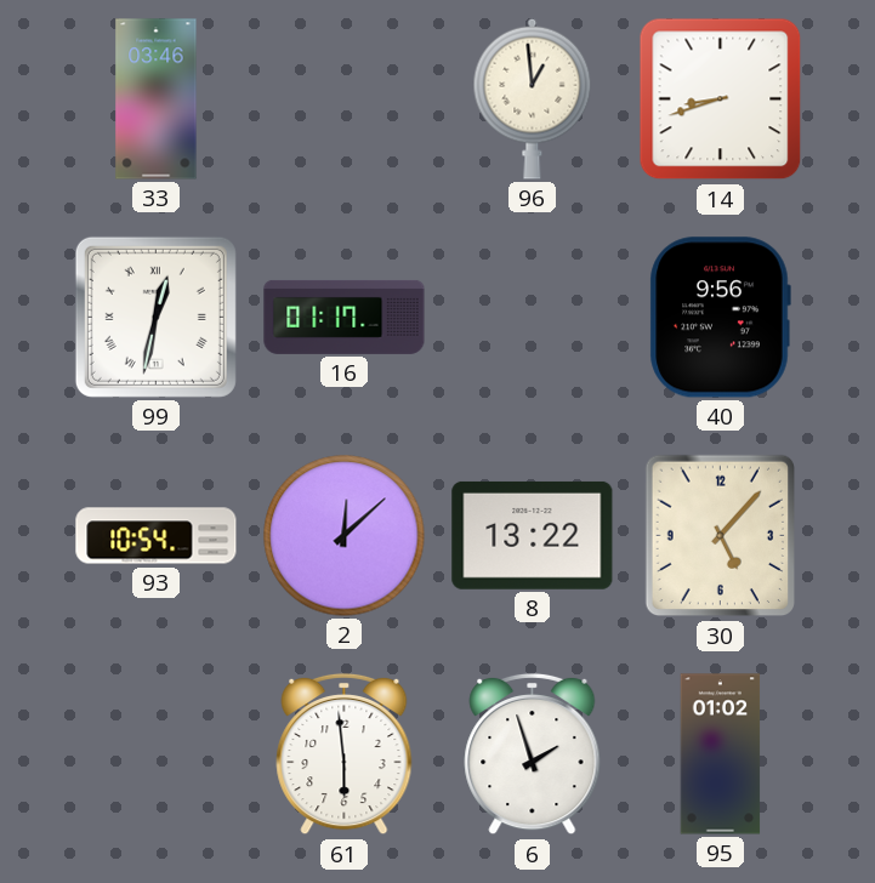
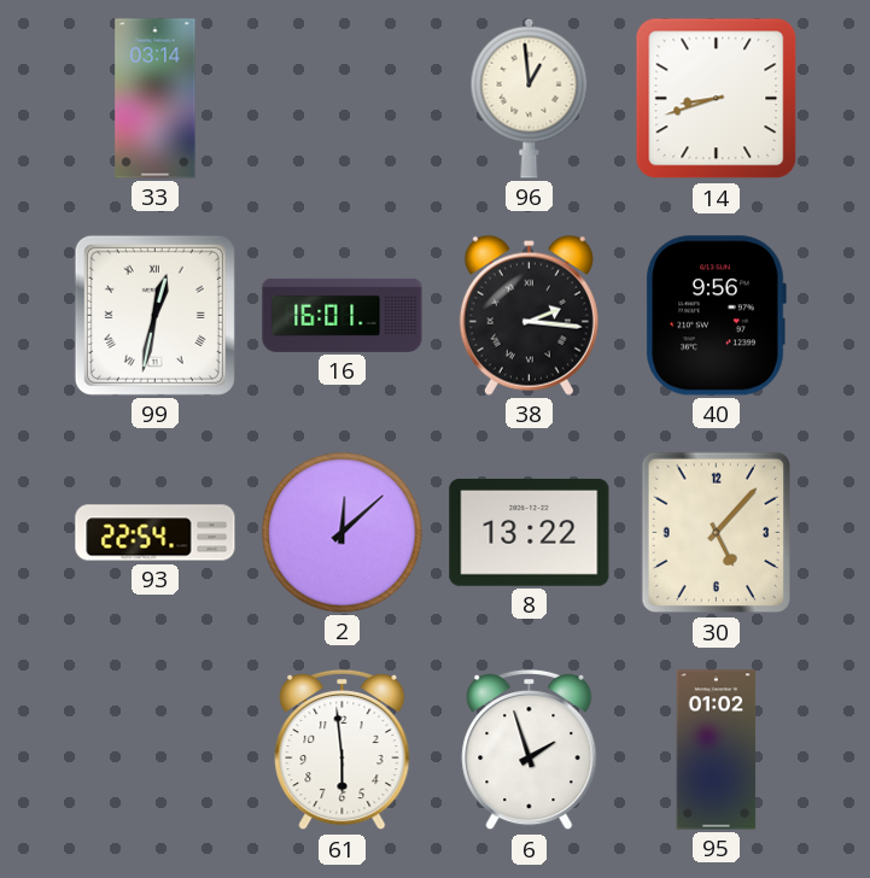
33: 03:46 -> 03:14
16: 01:17 -> 16:01
38: none -> 2:16
93: 10:54 -> 22:54
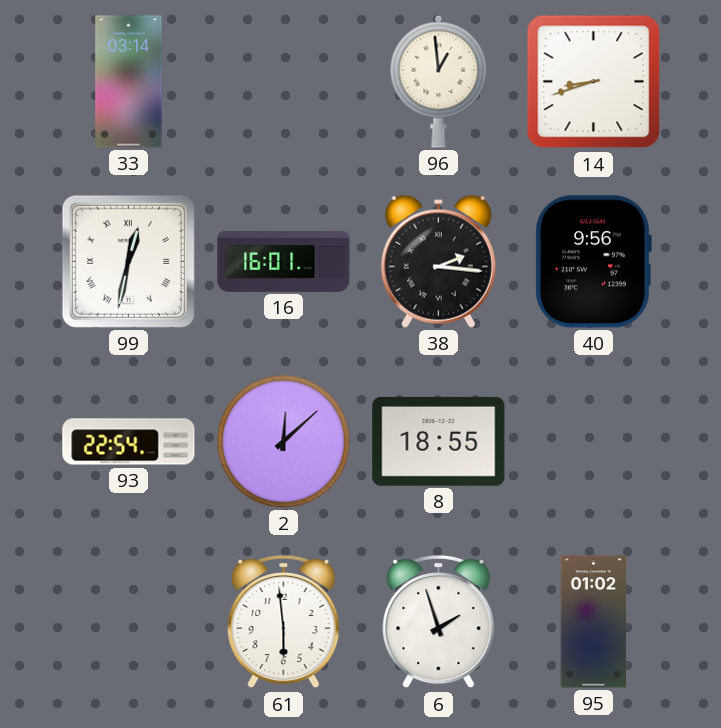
8: 13:22 -> 18:55
30: 5:07 -> none
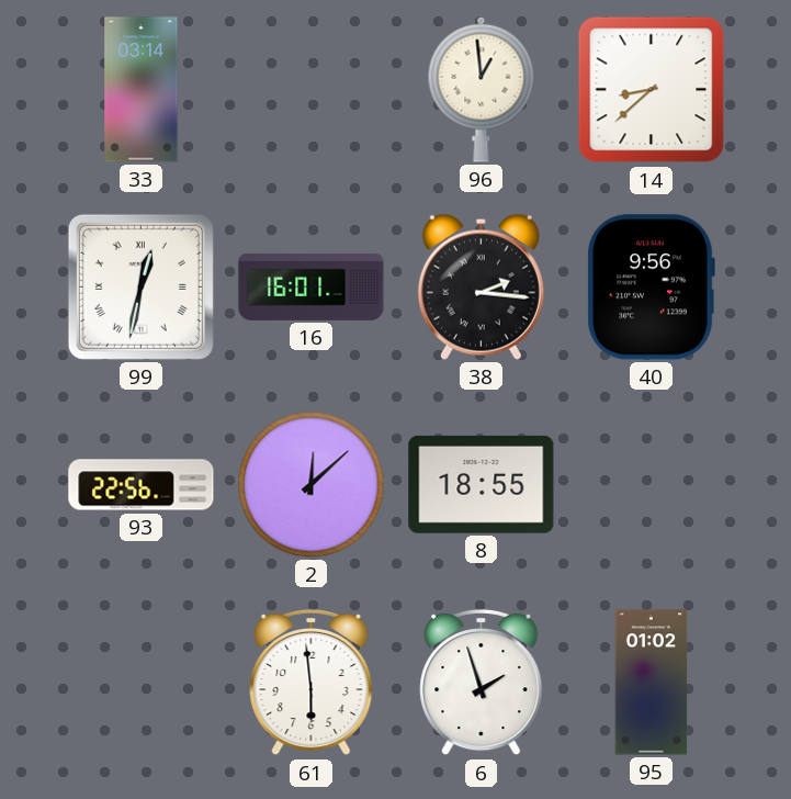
14: 8:42 -> 8:38
93: 22:54 -> 22:56
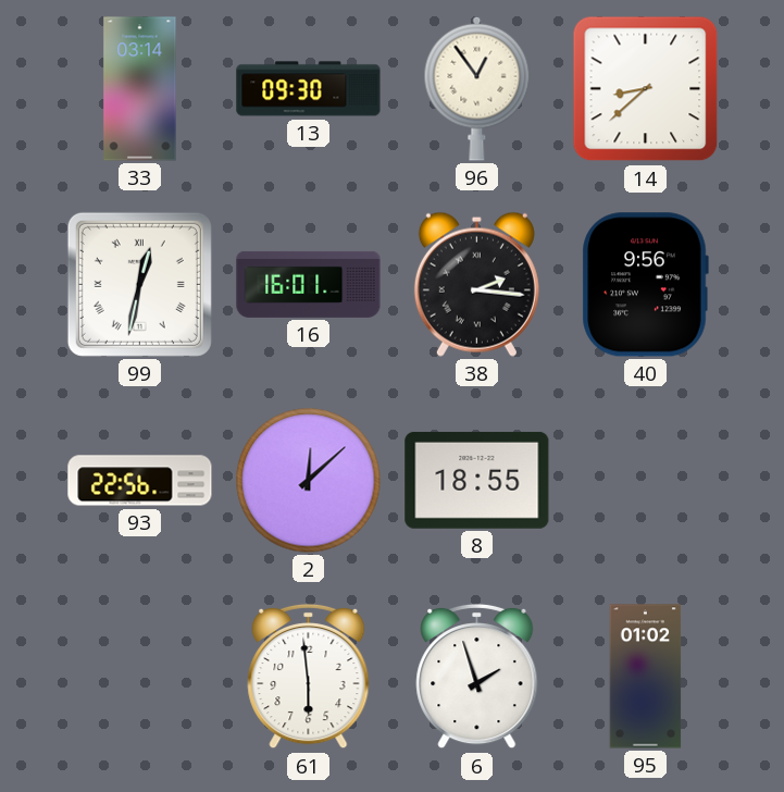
13: none -> 09:30
96: 12:59 -> 12:54
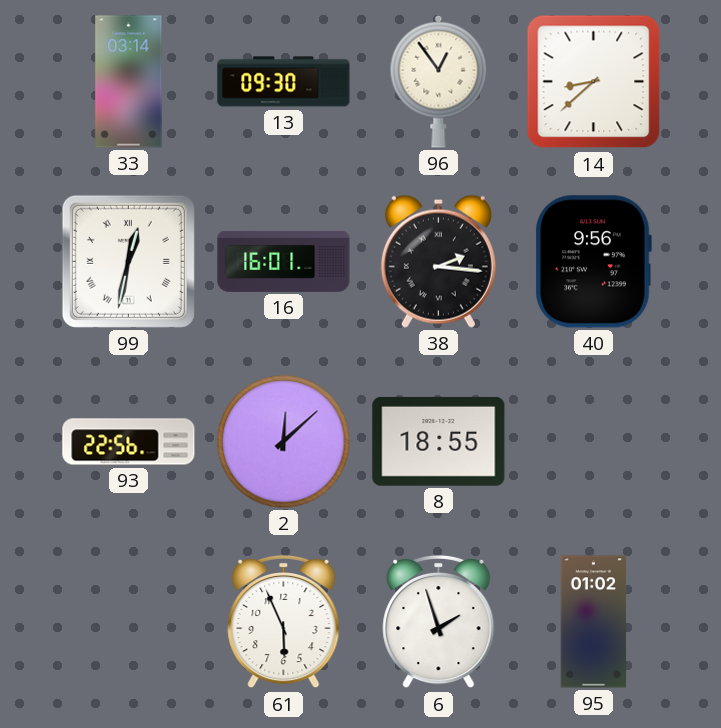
61: 5:59 -> 5:56
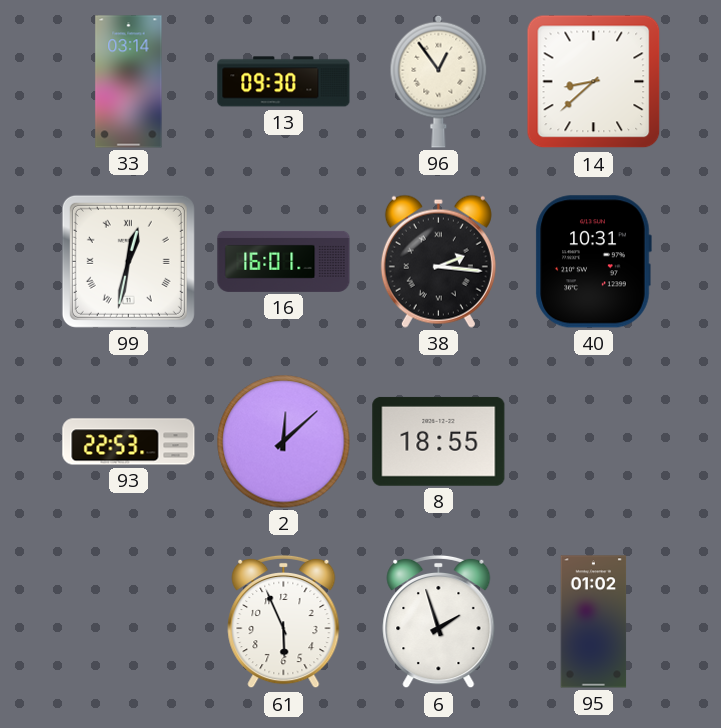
40: 9:56 -> 10:31
93: 22:56 -> 22:53
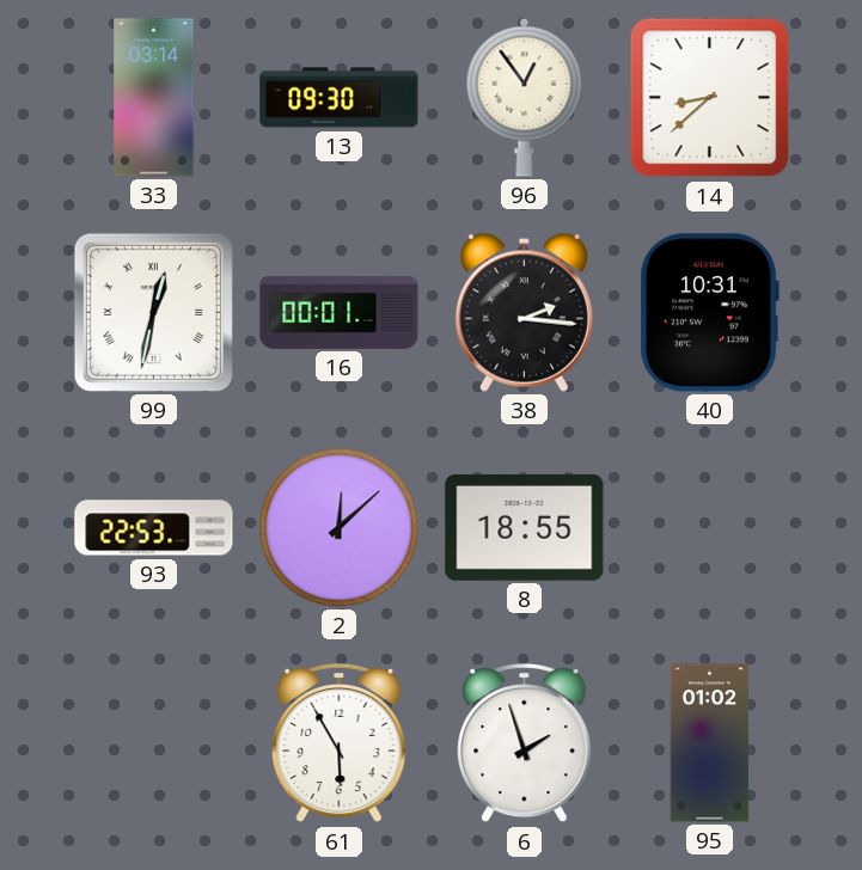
16: 16:01 -> 00:01
61: 5:56 -> 5:55
